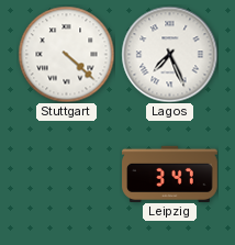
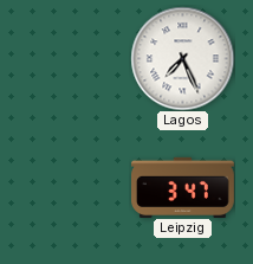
Stuttgart: 4:22 -> none
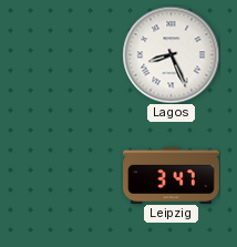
Lagos: 7:26 -> 8:26
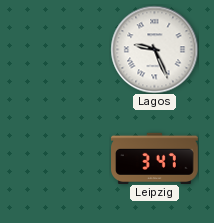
Lagos: 8:26 -> 9:26
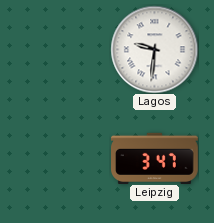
Lagos: 9:26 -> 9:31
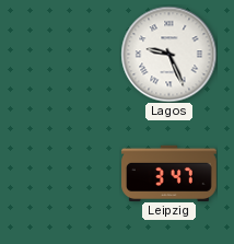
Lagos: 9:31 -> 9:26
